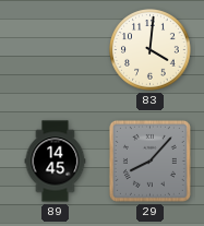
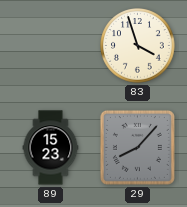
83: 4:01 -> 3:57
89: 14:45 -> 15:23
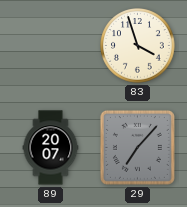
89: 15:23 -> 20:07
29: 8:07 -> 7:07
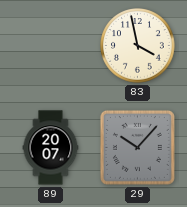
83: 3:57 -> 3:58
29: 7:07 -> 10:07
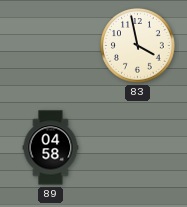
89: 20:07 -> 04:58
29: 10:07 -> none
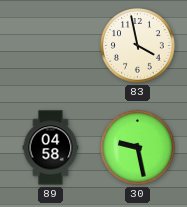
30: none -> 9:28
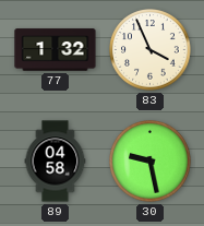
77: none -> 1:32
83: 3:58 -> 3:56
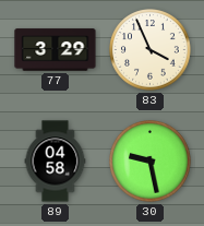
77: 1:32 -> 3:29
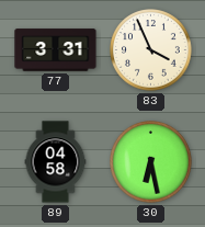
77: 3:29 -> 3:31
30: 9:28 -> 6:28
